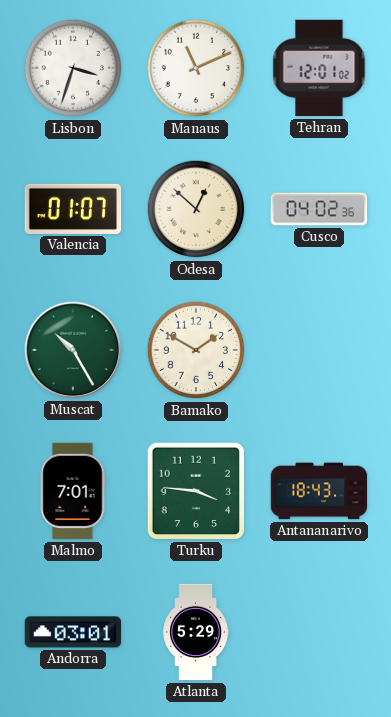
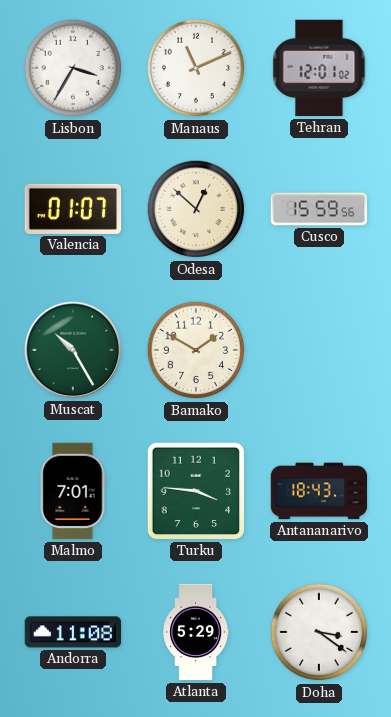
Lisbon: 3:33 -> 3:35
Cusco: 04:02 -> 15:59
Andorra: 03:01 -> 11:08
Doha: none -> 3:21
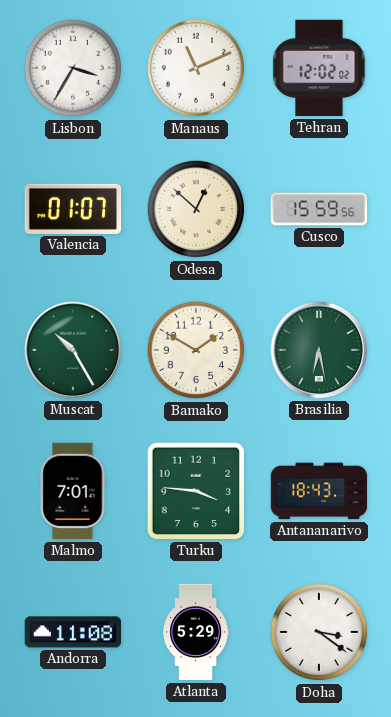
Tehran: 12:01 -> 12:02
Brasilia: none -> 6:28
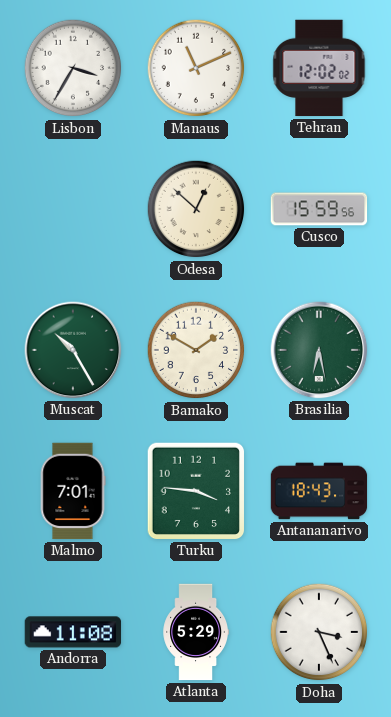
Valencia: 01:07 -> none
Doha: 3:21 -> 3:26
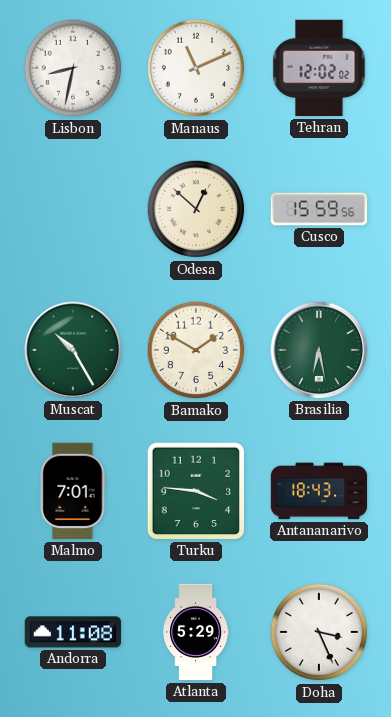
Lisbon: 3:35 -> 8:32
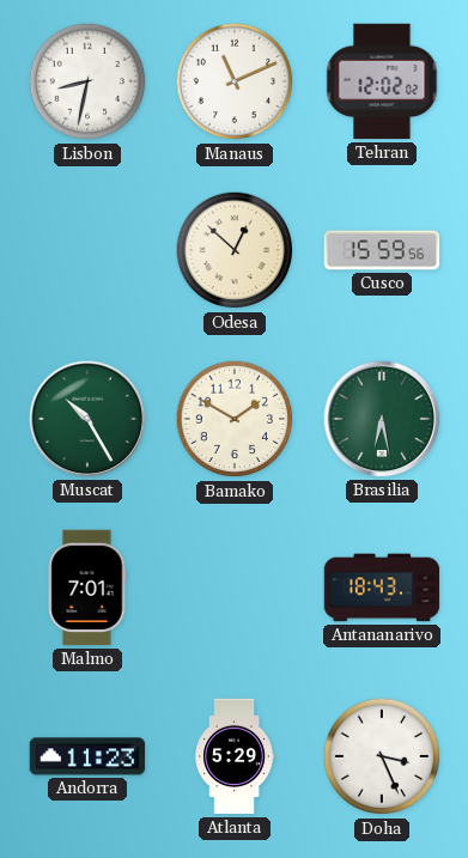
Turku: 3:46 -> none
Andorra: 11:08 -> 11:23
